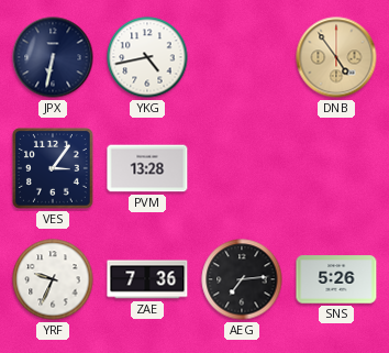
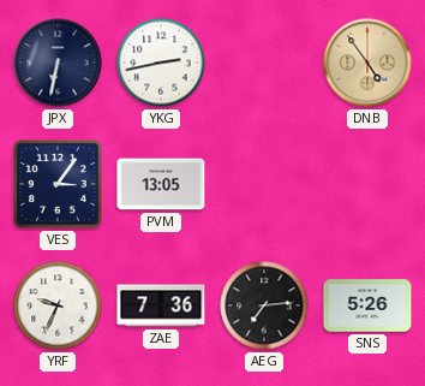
YKG: 4:43 -> 2:43
PVM: 13:28 -> 13:05
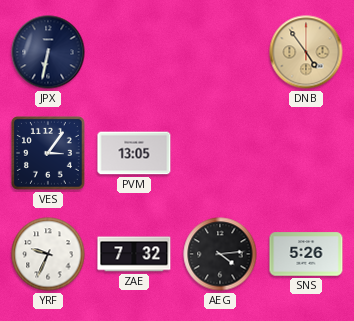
YKG: 2:43 -> none
ZAE: 7:36 -> 7:32
AEG: 7:14 -> 4:14
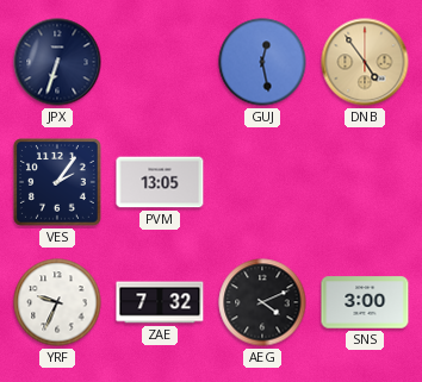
JPX: 6:32 -> 6:33
GUJ: none -> 12:28
VES: 3:06 -> 2:06
AEG: 4:14 -> 4:11
SNS: 5:26 -> 3:00
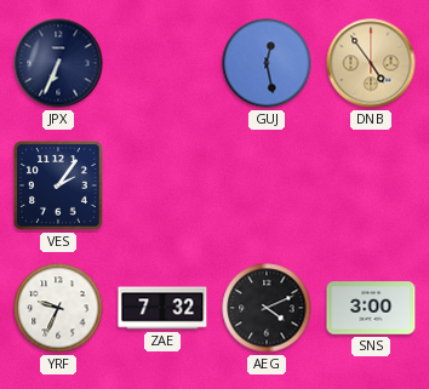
JPX: 6:33 -> 6:34
PVM: 13:05 -> none
